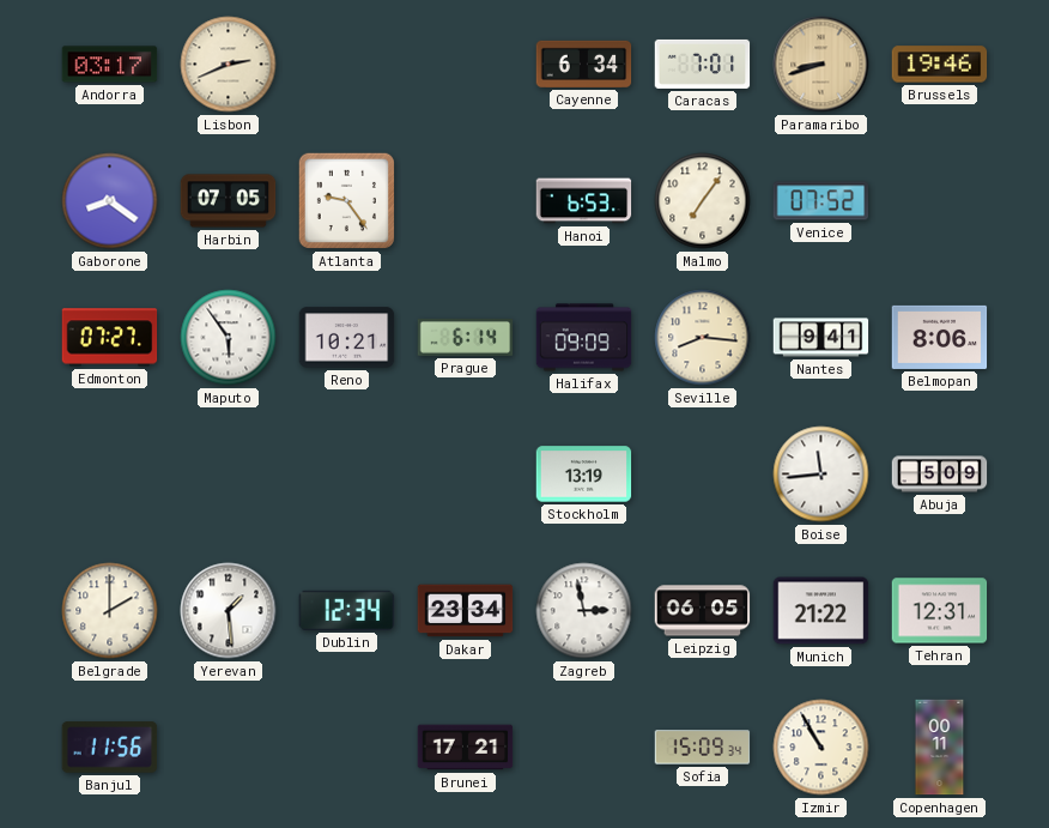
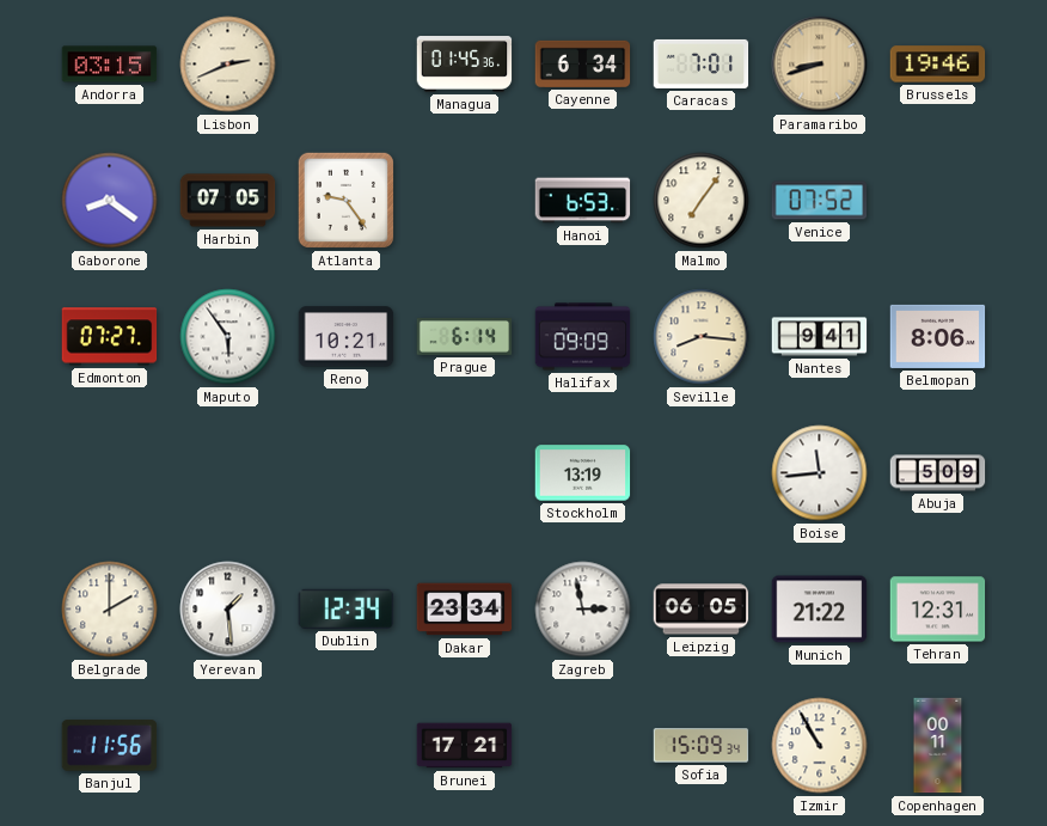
Andorra: 03:17 -> 03:15
Managua: none -> 01:45
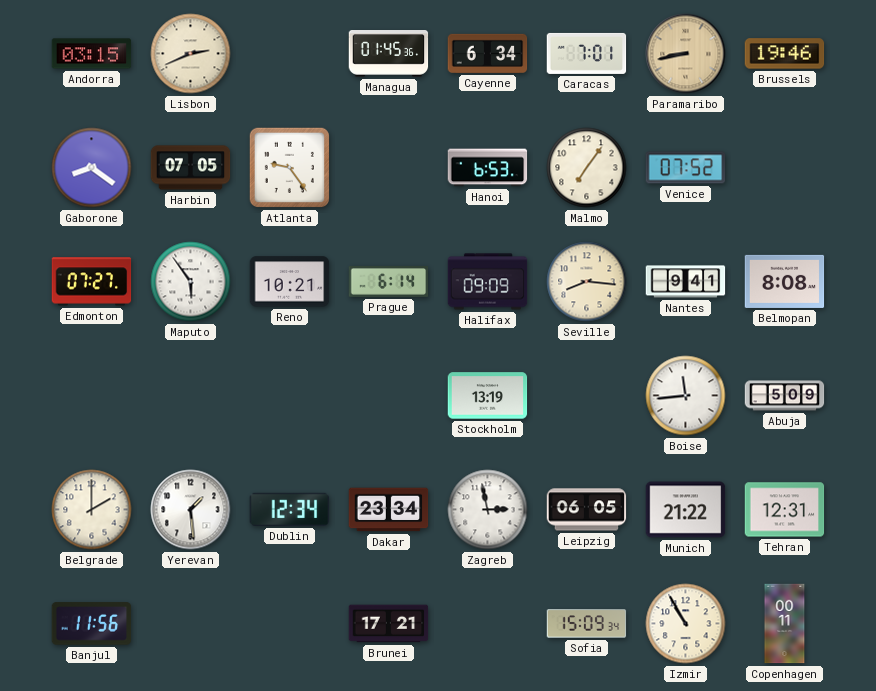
Paramaribo: 8:42 -> 8:43
Belmopan: 8:06 -> 8:08
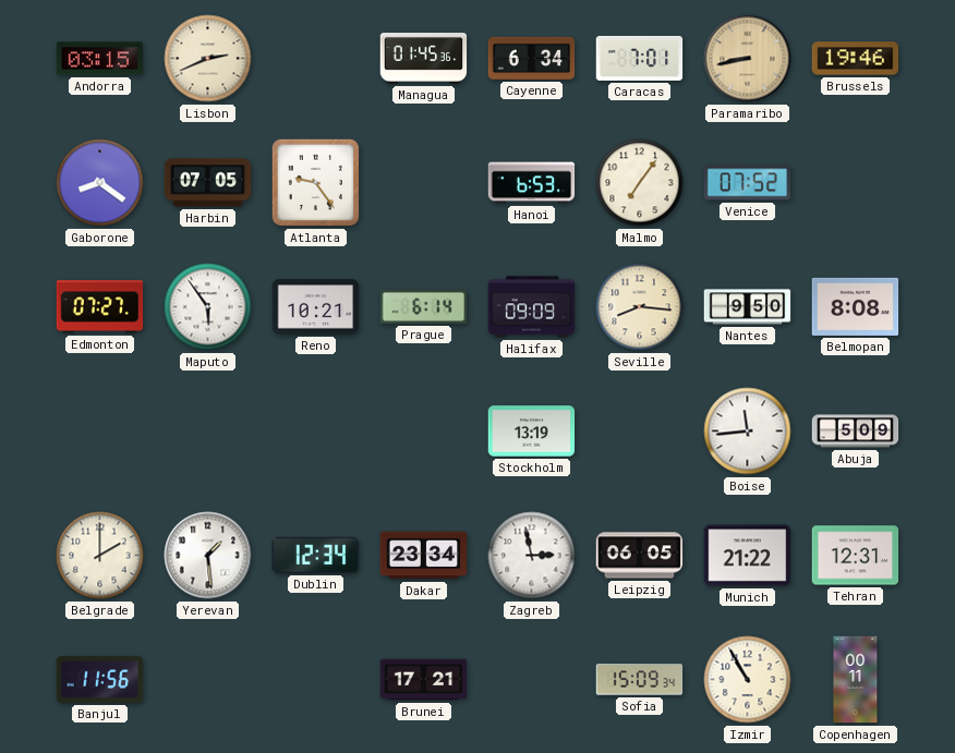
Nantes: 9:41 -> 9:50
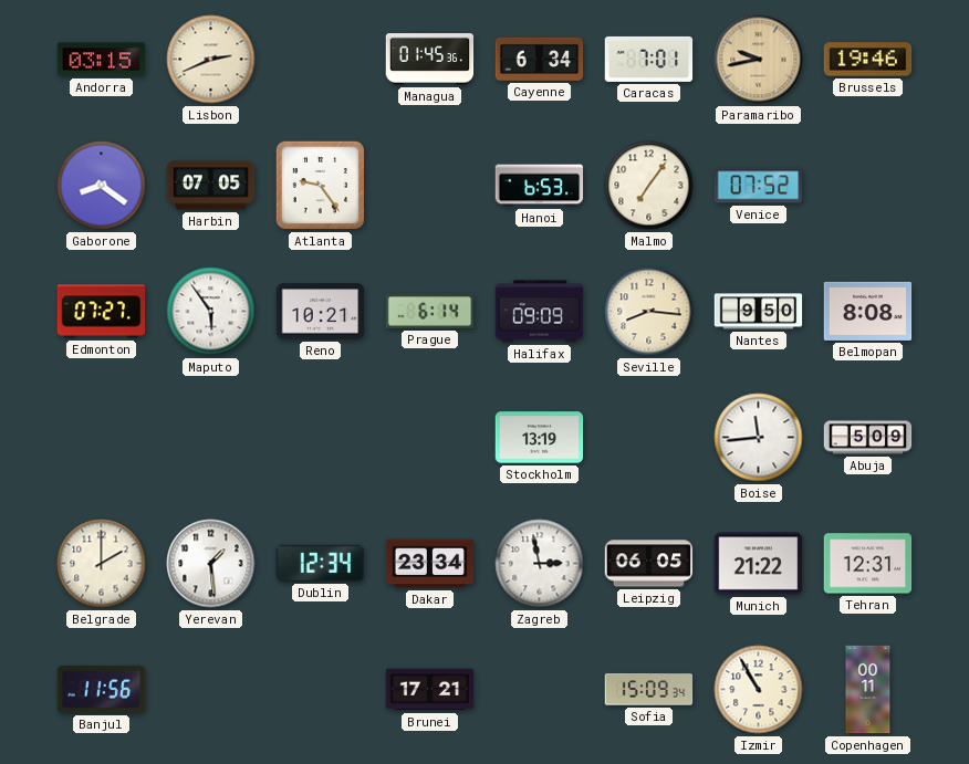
Paramaribo: 8:43 -> 9:43
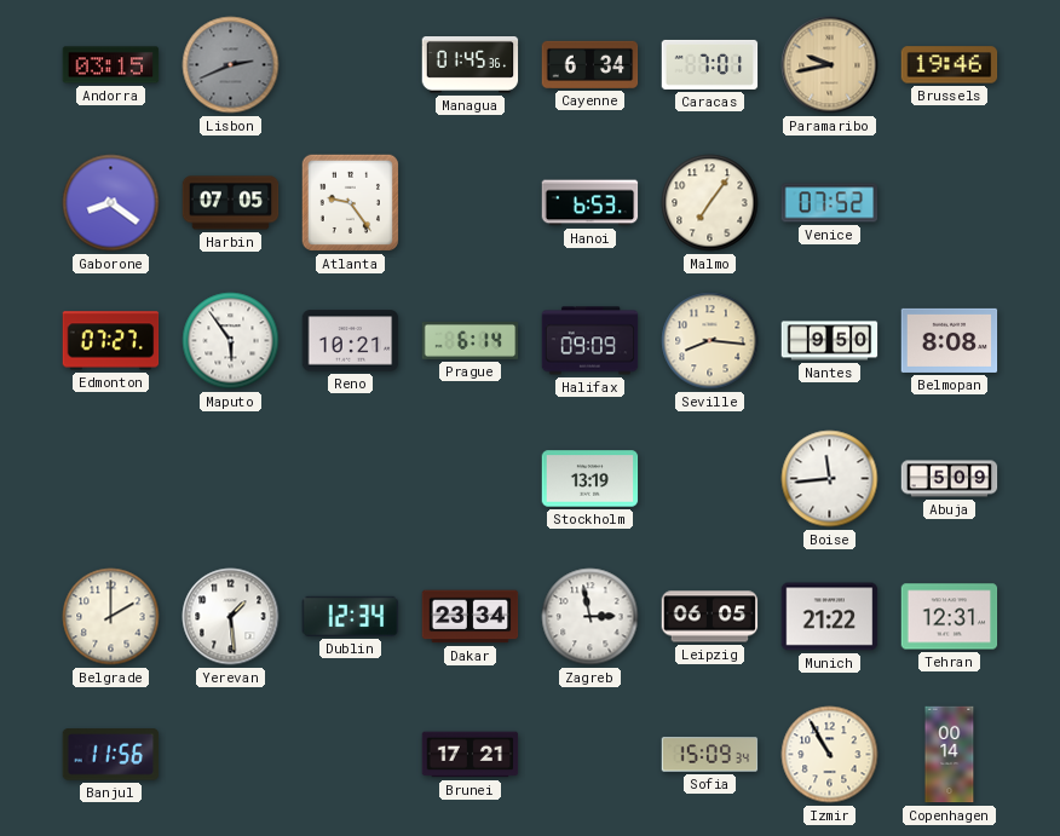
Lisbon dial: cream -> grey
Copenhagen: 00:11 -> 00:14
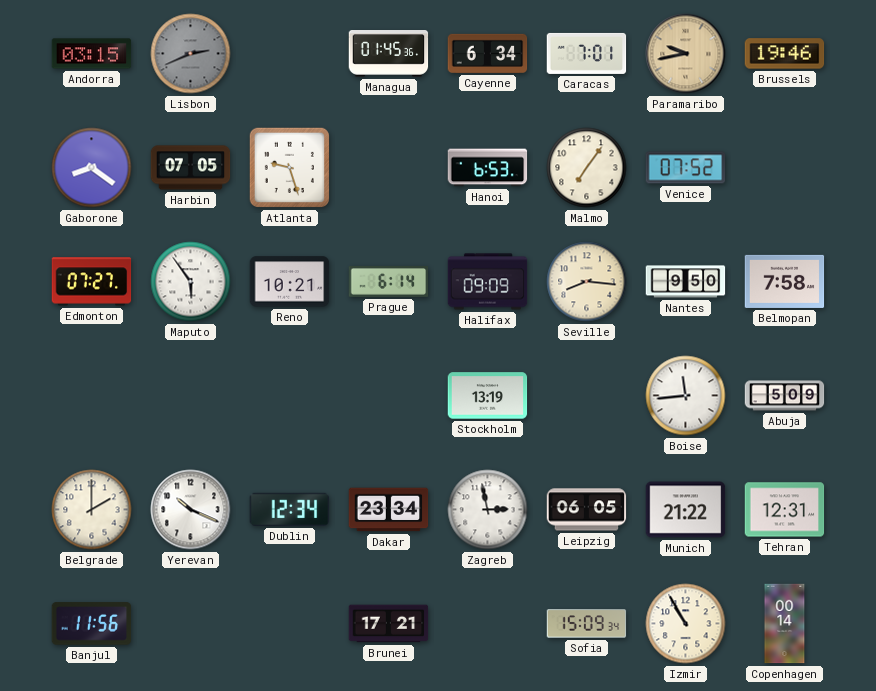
Atlanta: 9:24 -> 9:27
Belmopan: 8:08 -> 7:58
Yerevan: 1:29 -> 10:19
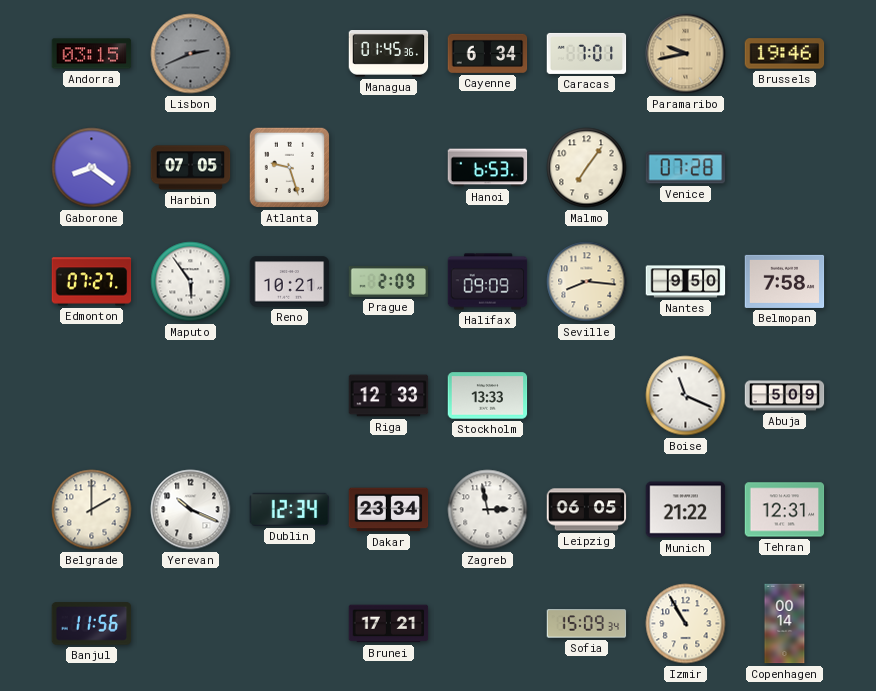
Venice: 07:52 -> 07:28
Prague: 6:14 -> 2:09
Riga: none -> 12:33
Stockholm: 13:19 -> 13:33
Boise: 11:44 -> 11:19
